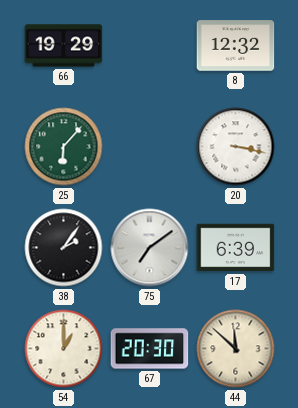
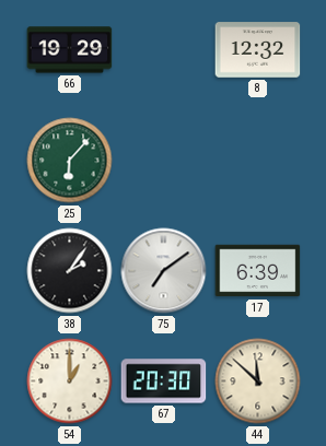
20: 3:17 -> none
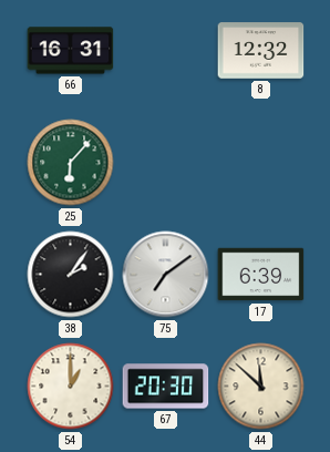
66: 19:29 -> 16:31
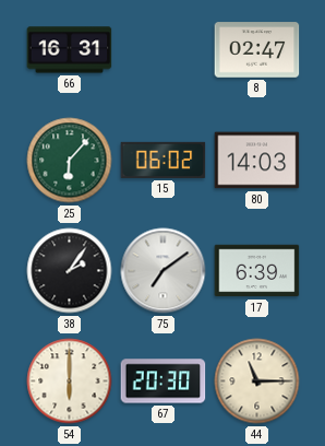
8: 12:32 -> 02:47
15: none -> 06:02
80: none -> 14:03
54: 1:00 -> 6:00
44: 11:52 -> 11:15
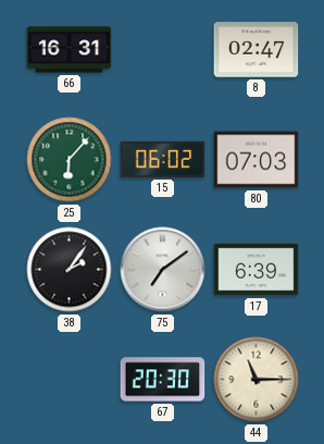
80: 14:03 -> 07:03
54: 6:00 -> none
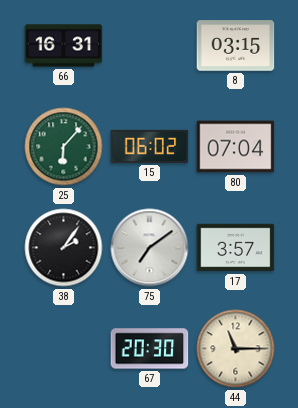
8: 02:47 -> 03:15
80: 07:03 -> 07:04
17: 6:39 -> 3:57
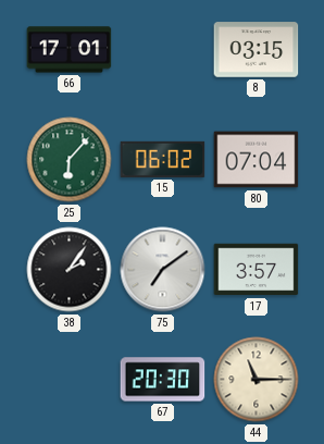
66: 16:31 -> 17:01
